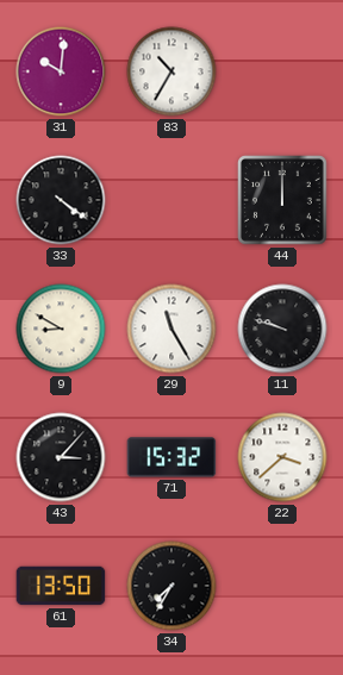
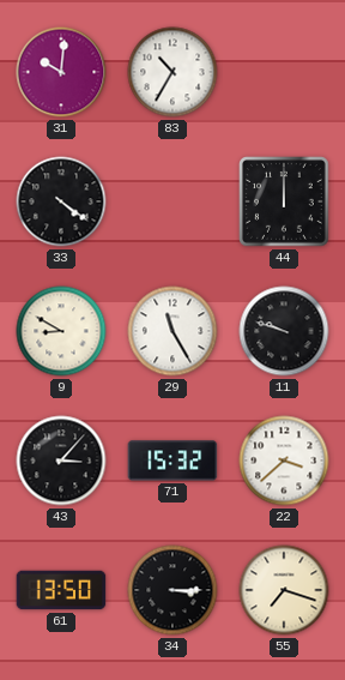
34: 7:35 -> 3:15
55: none -> 7:18
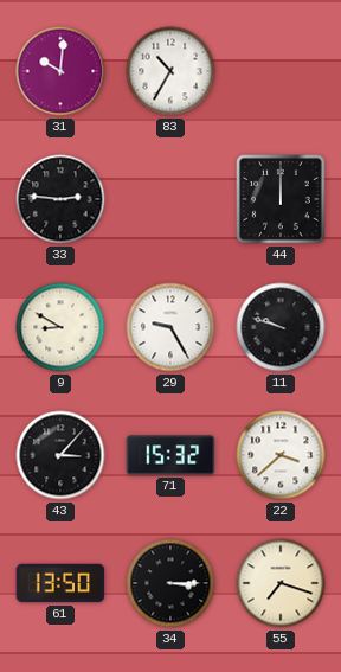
33: 4:21 -> 2:46
29: 11:25 -> 9:25
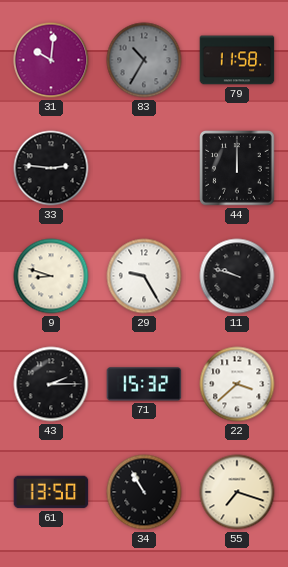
83 dial: white -> grey
79: none -> 11:58
9: 8:50 -> 8:48
43: 3:07 -> 2:15
34: 3:15 -> 10:55
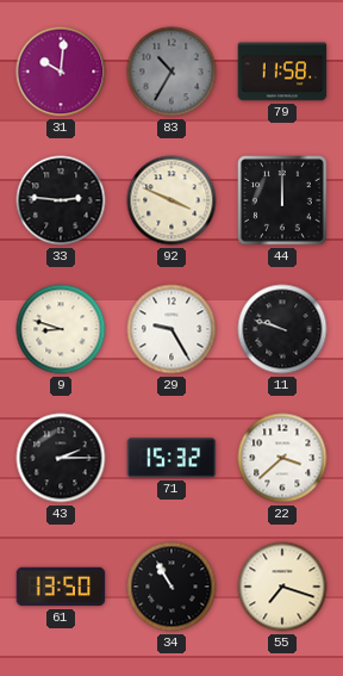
92: none -> 3:49
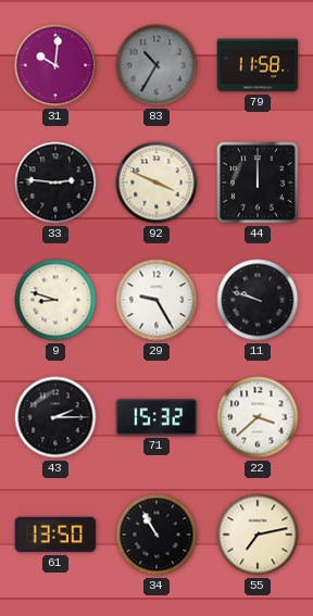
55: 7:18 -> 7:13
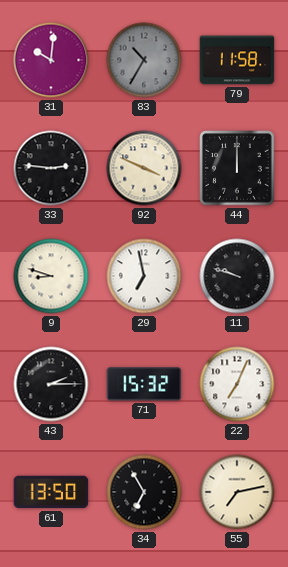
29: 9:25 -> 6:58
22: 3:38 -> 7:04
34: 10:55 -> 6:55
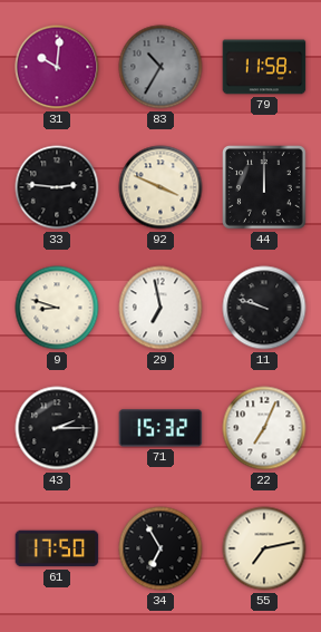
61: 13:50 -> 17:50
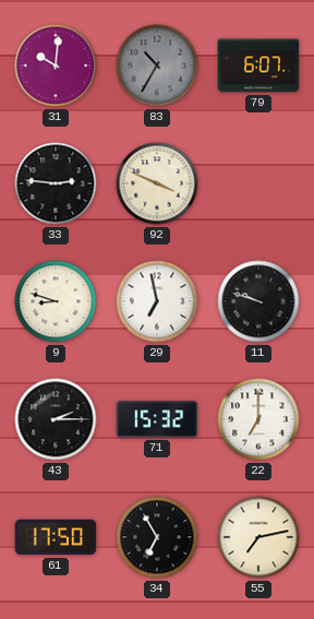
79: 11:58 -> 6:07
44: 12:00 -> none
22: 7:04 -> 7:00
